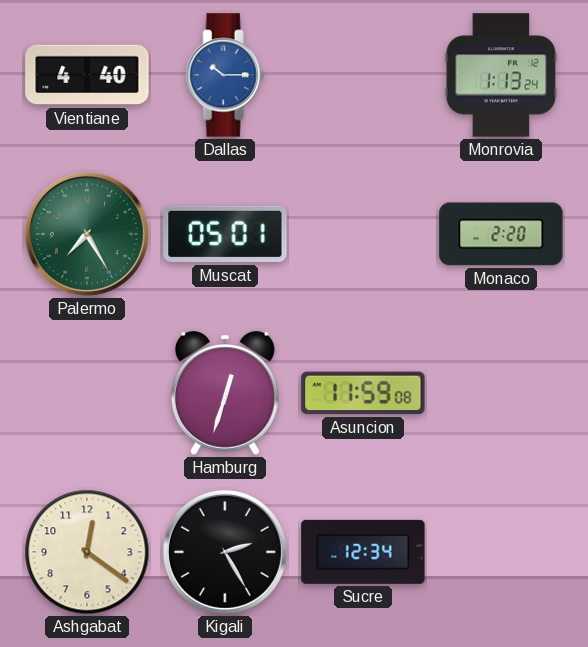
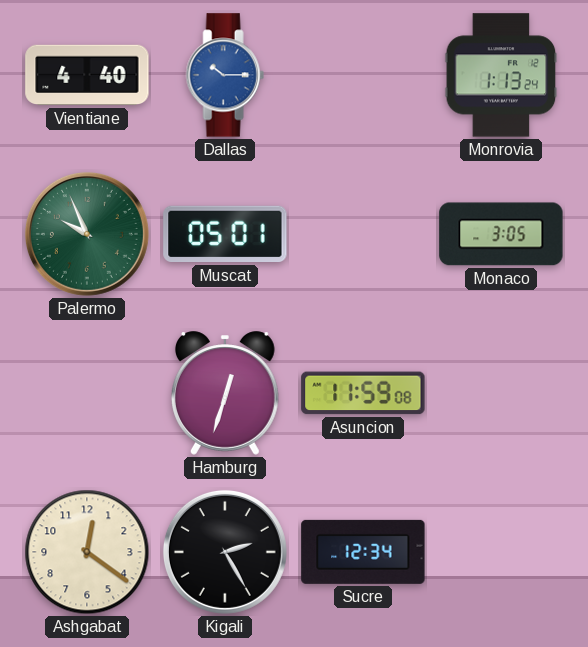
Palermo: 7:25 -> 9:56
Monaco: 2:20 -> 3:05
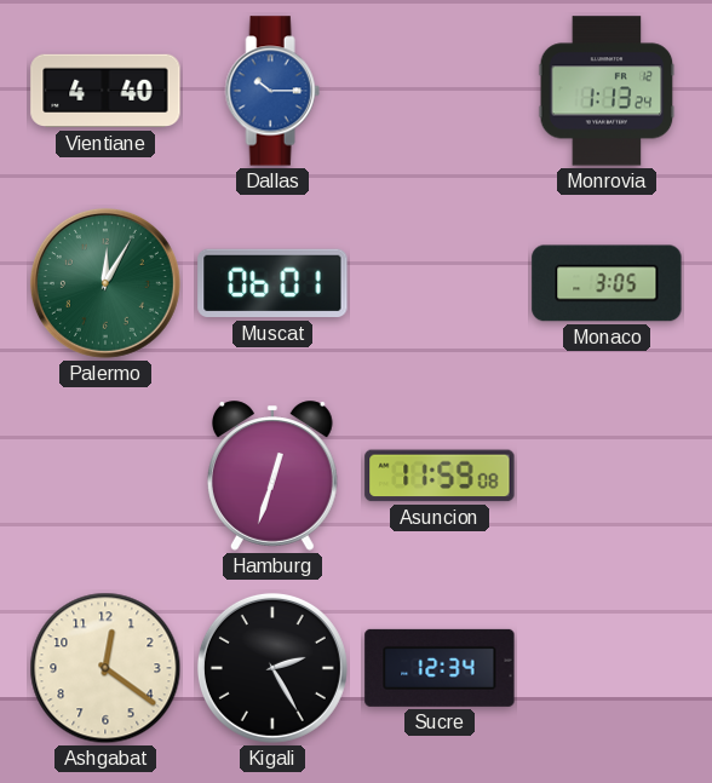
Palermo: 9:56 -> 12:05
Muscat: 05:01 -> 06:01
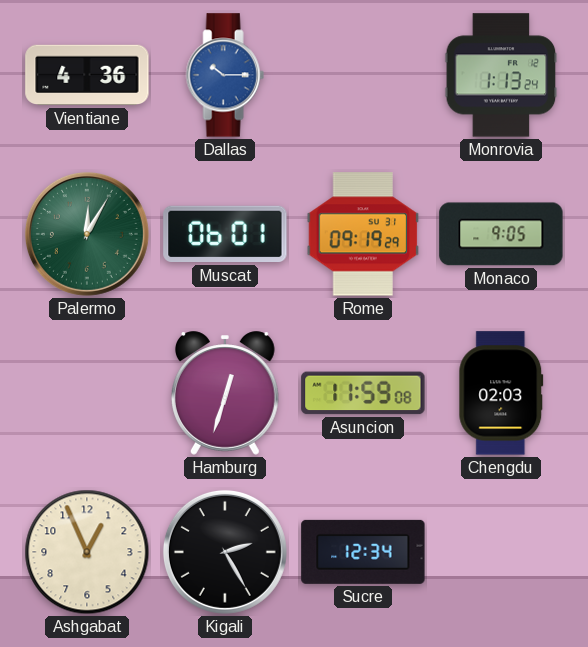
Vientiane: 4:40 -> 4:36
Rome: none -> 09:19
Monaco: 3:05 -> 9:05
Chengdu: none -> 02:03
Ashgabat: 12:21 -> 12:56
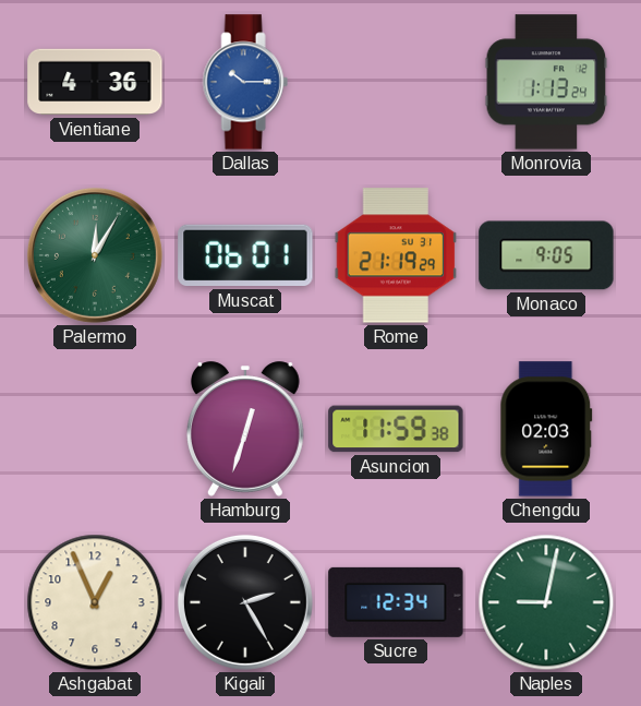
Rome: 09:19 -> 21:19
Asuncion: 11:59:08 -> 11:59:38
Naples: none -> 9:02
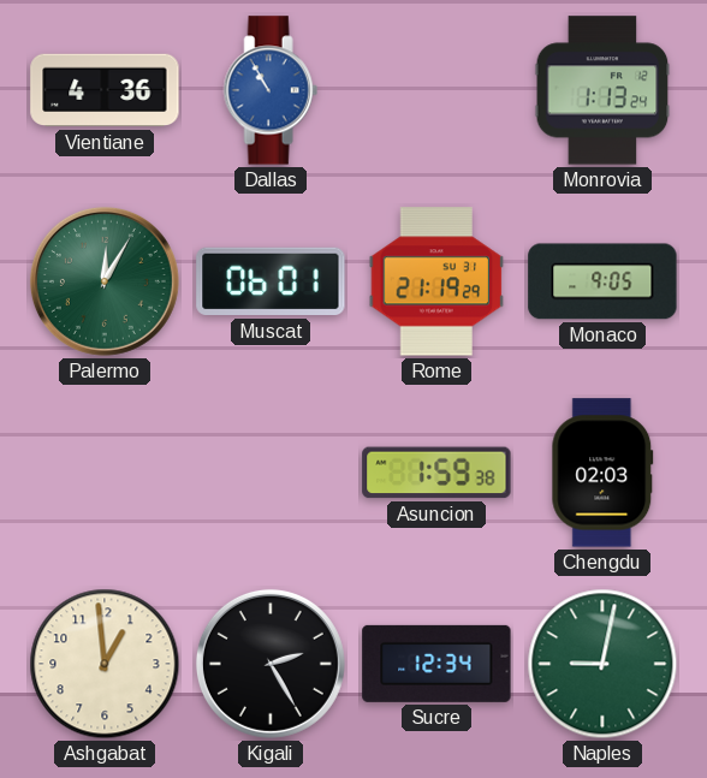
Dallas: 10:15 -> 10:55
Hamburg: 12:33 -> none
Asuncion: 11:59 -> 1:59
Ashgabat: 12:56 -> 12:59
